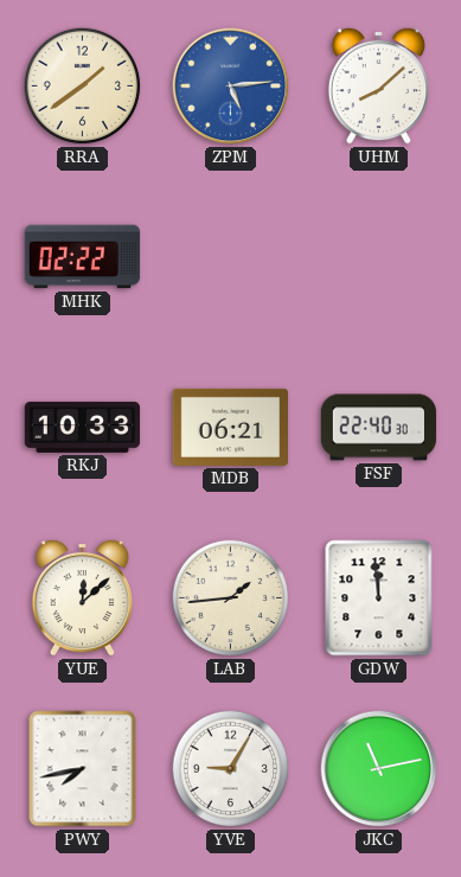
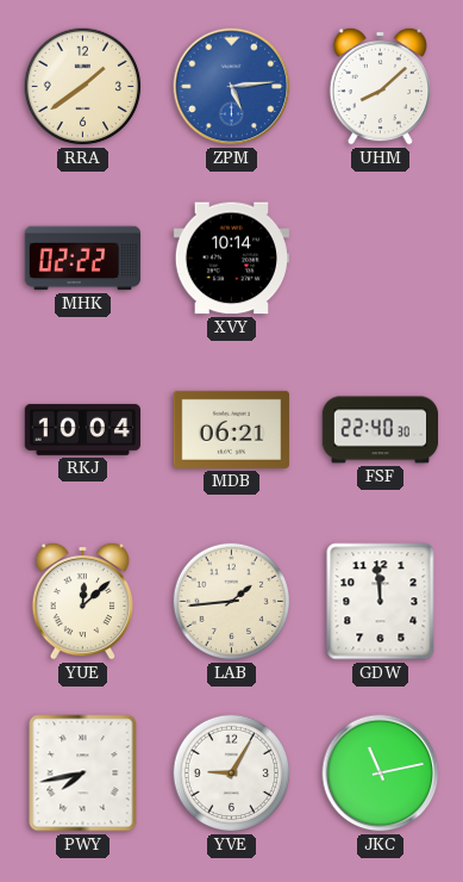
XVY: none -> 10:14
RKJ: 10:33 -> 10:04
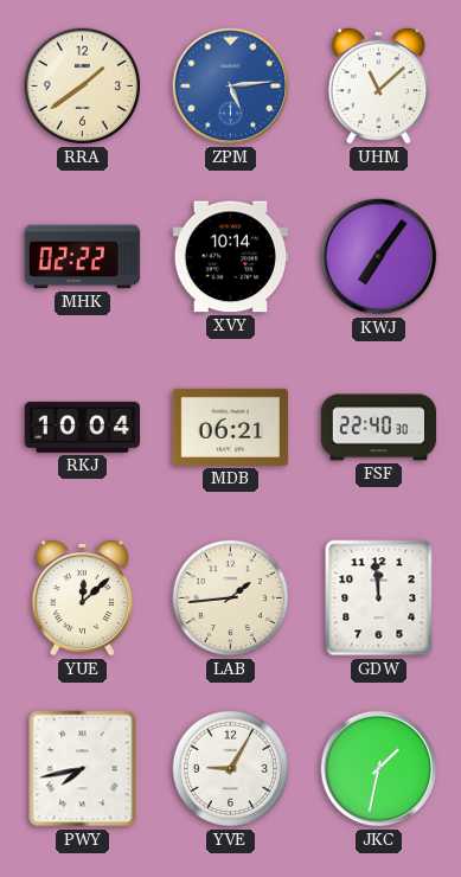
UHM: 8:08 -> 11:08
KWJ: none -> 7:06
JKC: 11:13 -> 1:32
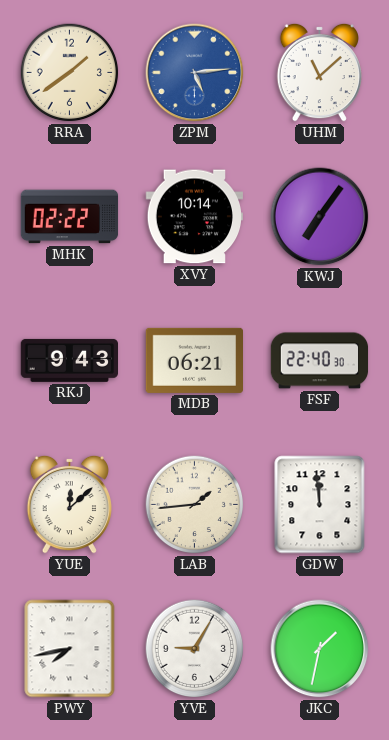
RKJ: 10:04 -> 9:43
